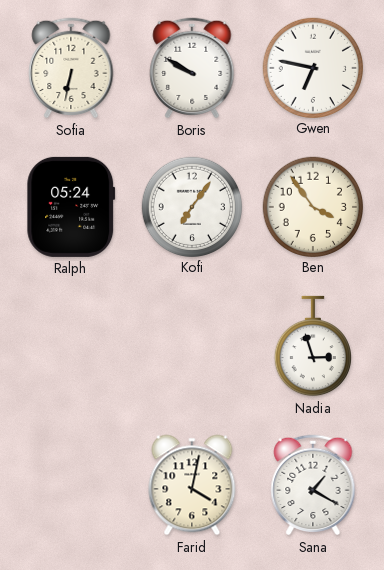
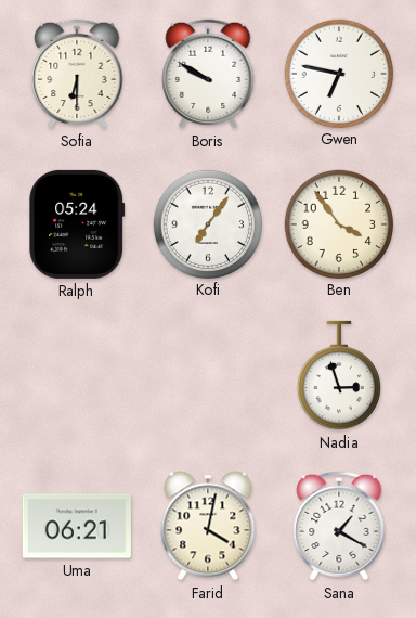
Sofia: 6:32 -> 6:30
Uma: none -> 06:21
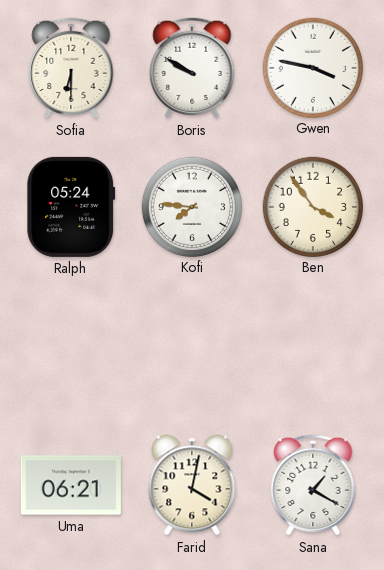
Gwen: 6:47 -> 3:47
Kofi: 7:06 -> 7:46
Nadia: 2:57 -> none
